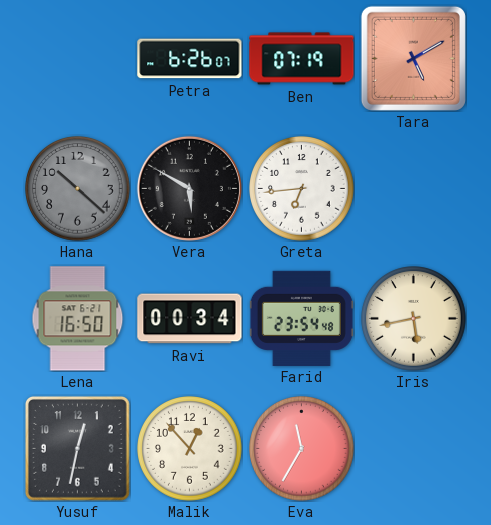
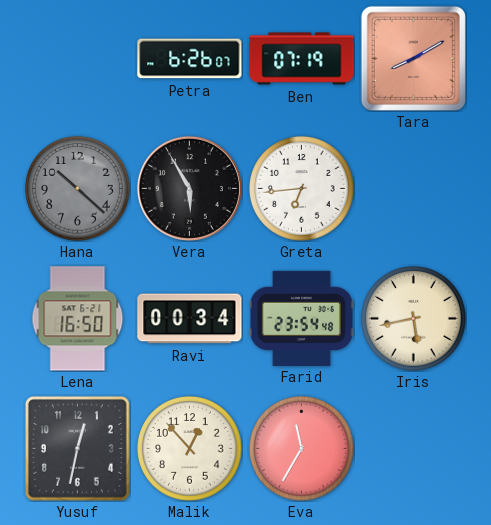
Tara: 5:10 -> 8:10
Vera: 5:50 -> 5:55
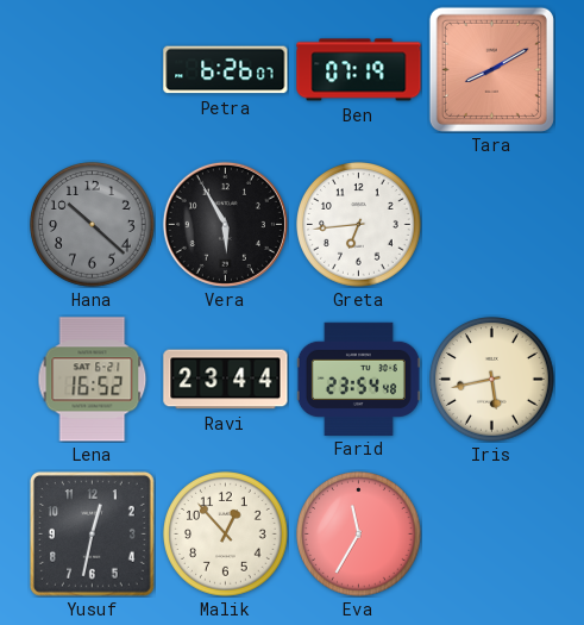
Lena: 16:50 -> 16:52
Ravi: 00:34 -> 23:44
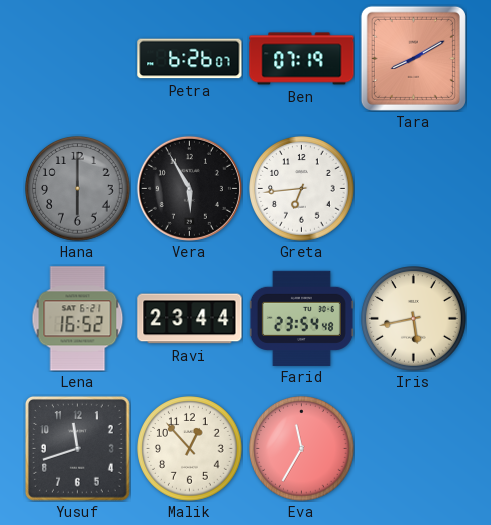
Hana: 10:22 -> 6:00
Yusuf: 12:32 -> 11:42
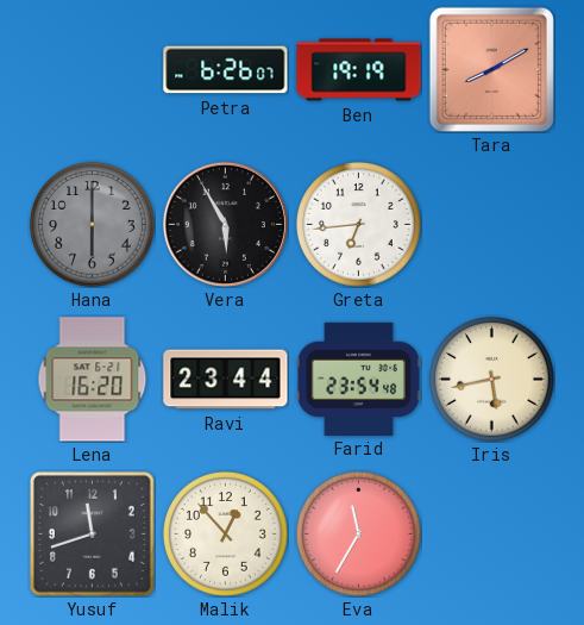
Ben: 07:19 -> 19:19
Lena: 16:52 -> 16:20
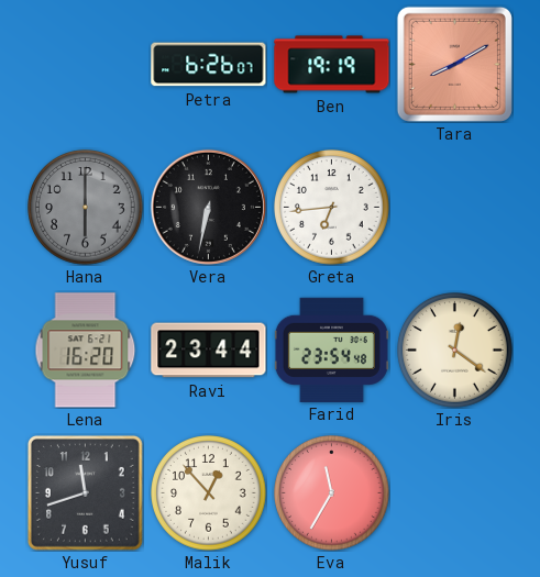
Vera: 5:55 -> 6:32
Iris: 5:43 -> 12:21
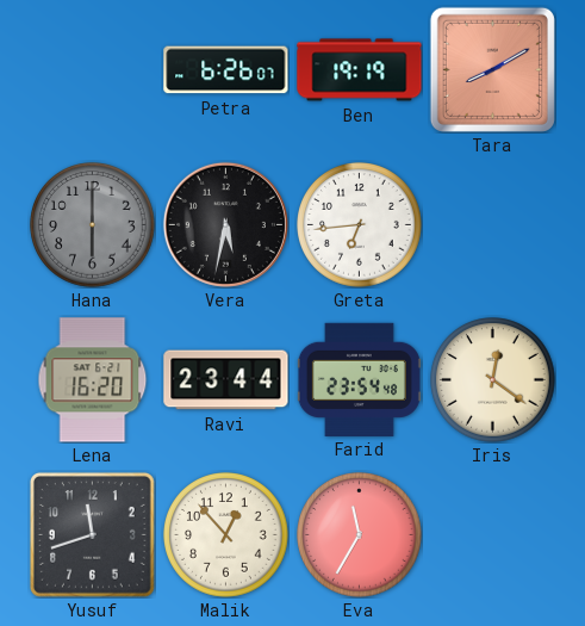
Vera: 6:32 -> 5:32
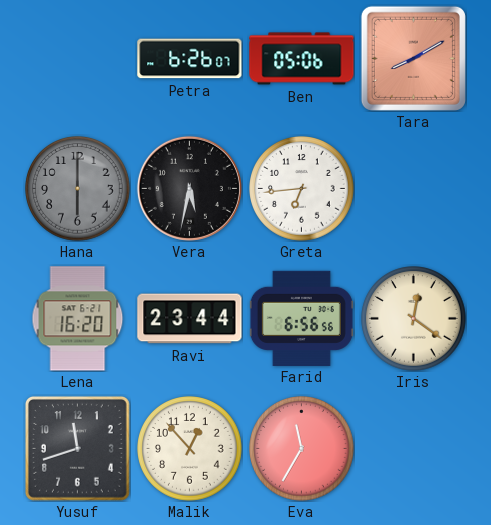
Ben: 19:19 -> 05:06
Farid: 23:54 -> 6:56
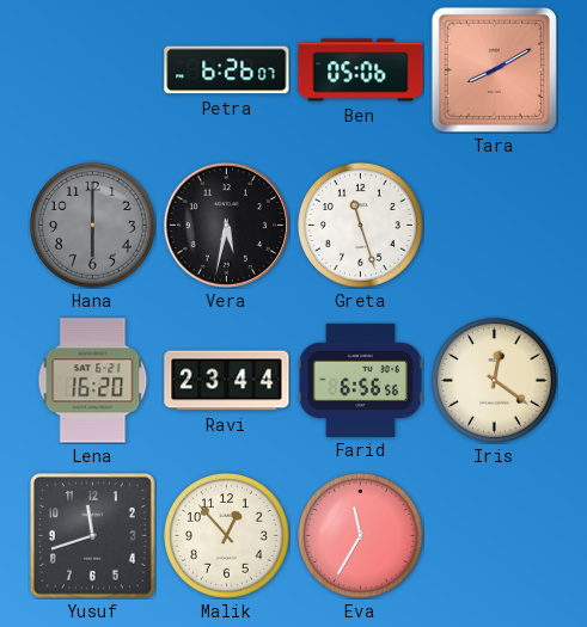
Greta: 6:44 -> 11:27
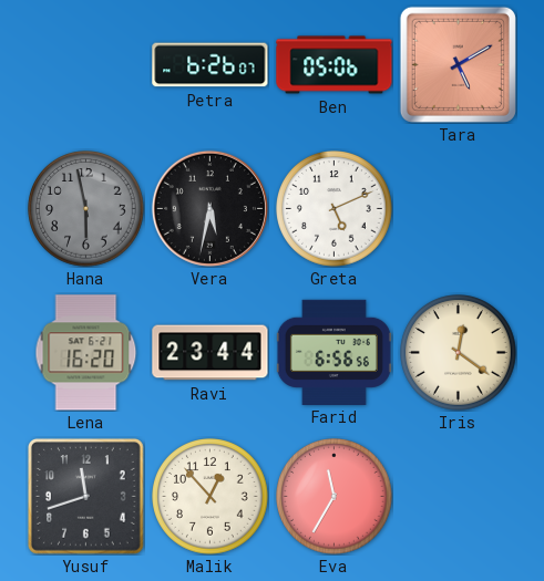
Tara: 8:10 -> 5:10
Hana: 6:00 -> 5:58
Greta: 11:27 -> 5:11
